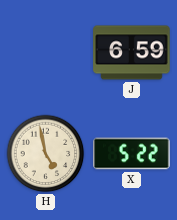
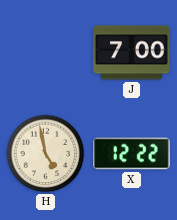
J: 6:59 -> 7:00
X: 5:22 -> 12:22
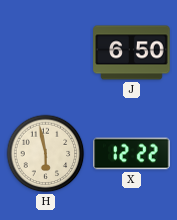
J: 7:00 -> 6:50
H: 4:58 -> 5:58
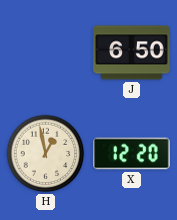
H: 5:58 -> 12:58
X: 12:22 -> 12:20
